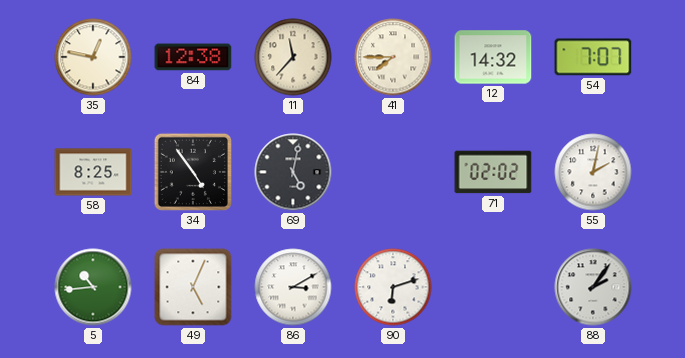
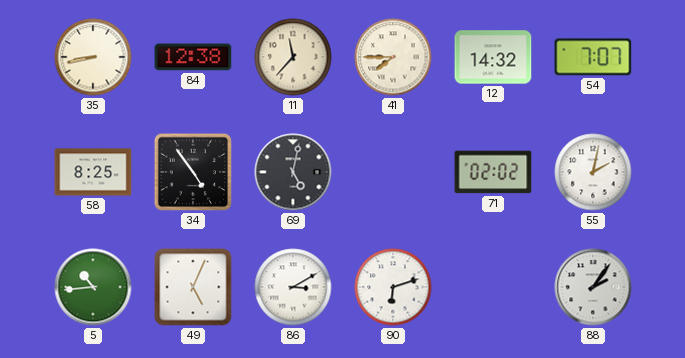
35: 12:47 -> 8:43
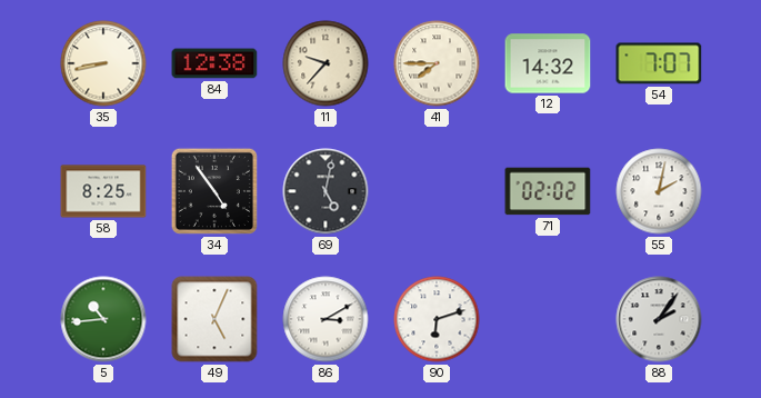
11: 11:37 -> 9:37
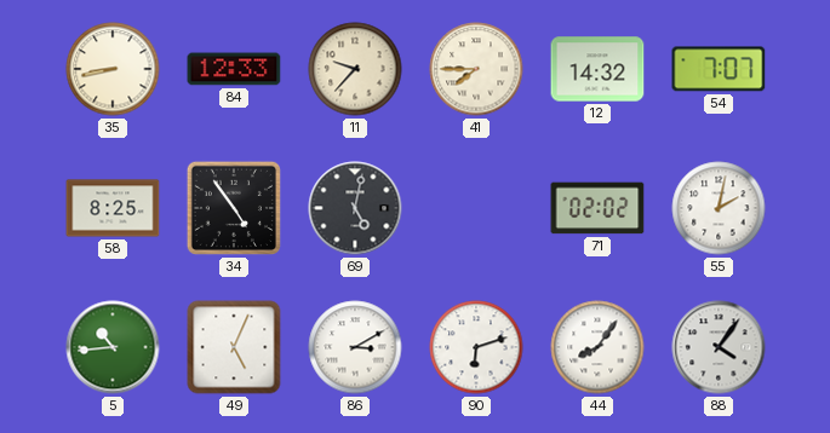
84: 12:38 -> 12:33
44: none -> 8:06
88: 2:06 -> 4:06
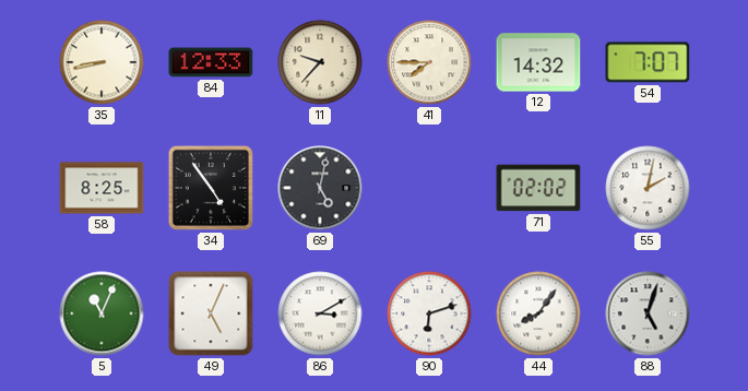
5: 10:44 -> 11:04
88: 4:06 -> 5:03
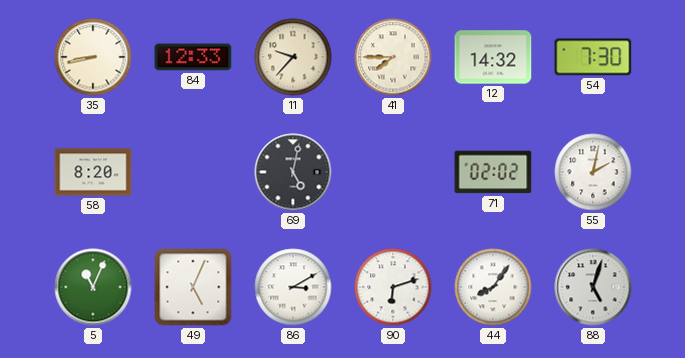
54: 7:07 -> 7:30
58: 8:25 -> 8:20
34: 4:54 -> none
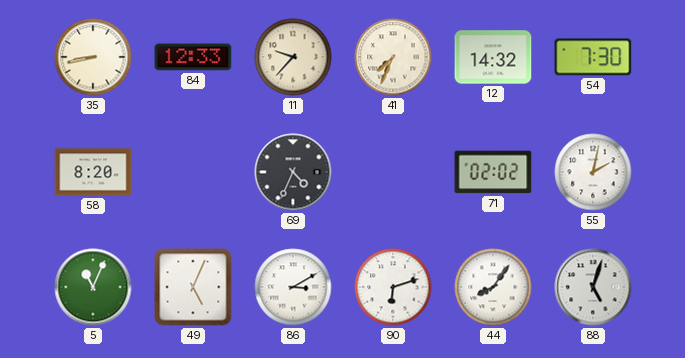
41: 7:45 -> 7:34
69: 5:02 -> 4:34
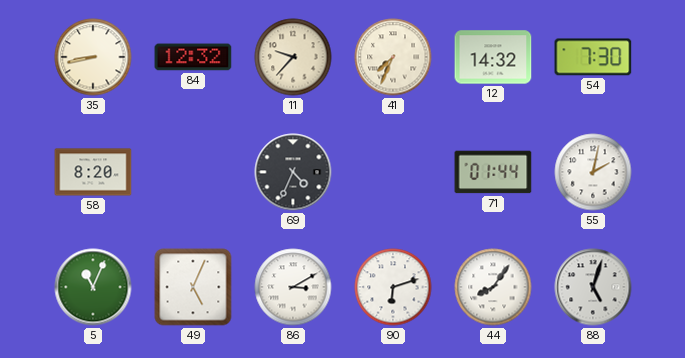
84: 12:33 -> 12:32
71: 02:02 -> 01:44
